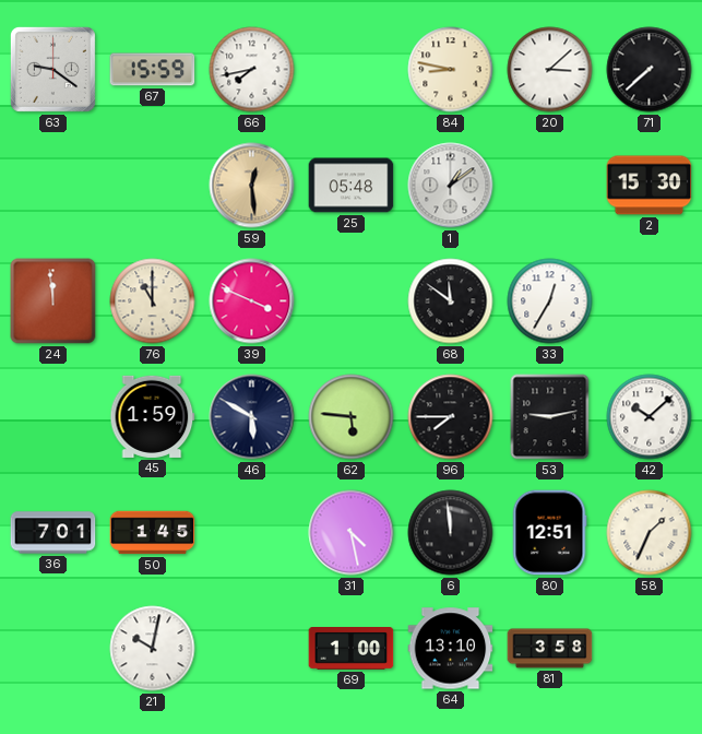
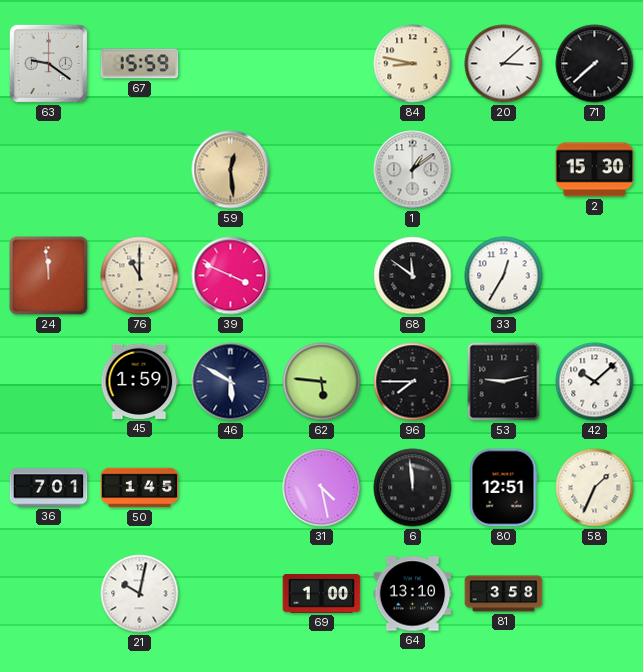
66: 7:43 -> none
25: 05:48 -> none
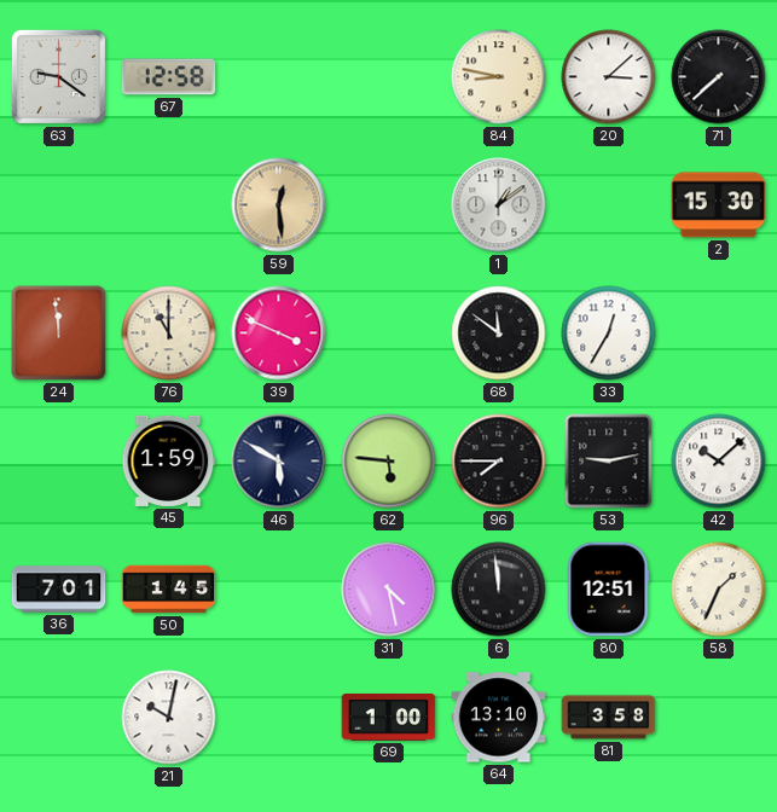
67: 15:59 -> 12:58
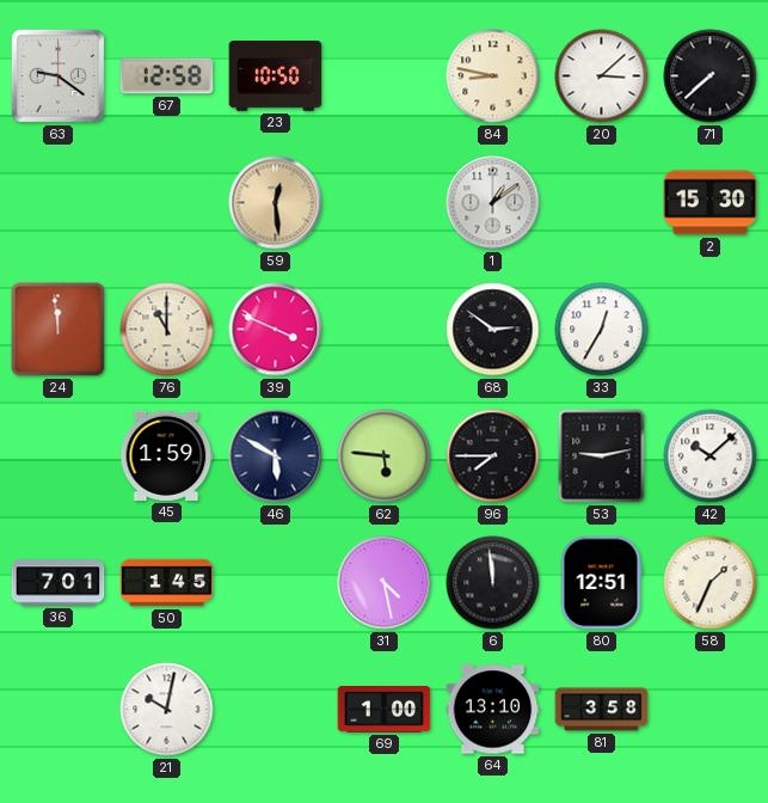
23: none -> 10:50
68: 11:51 -> 2:51
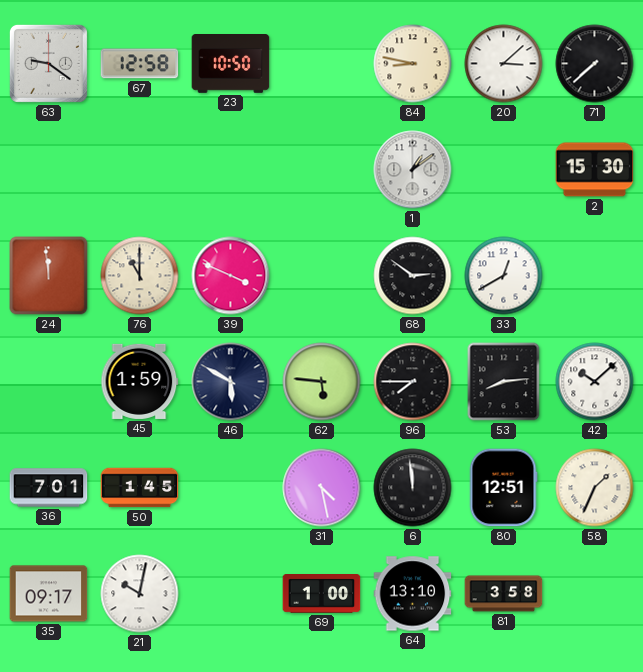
59: 12:29 -> none
33: 12:35 -> 12:40
53: 9:13 -> 8:14
35: none -> 09:17
